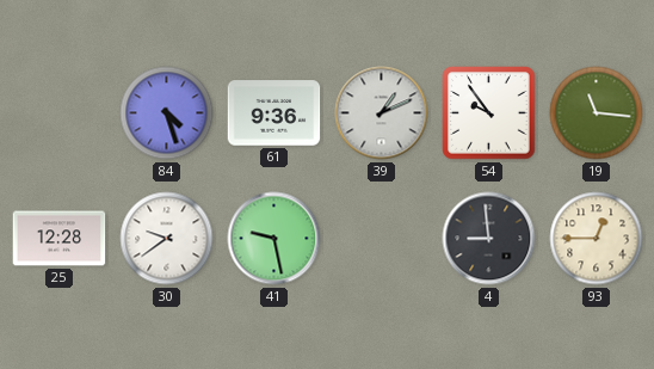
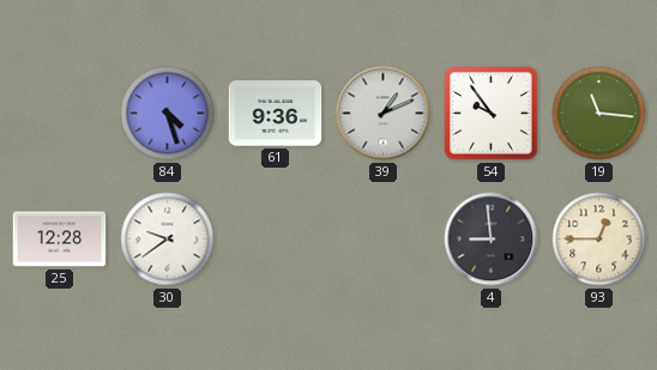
41: 9:28 -> none
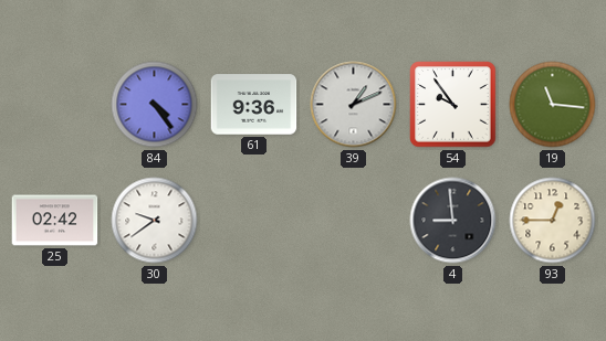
84: 4:27 -> 4:24
25: 12:28 -> 02:42
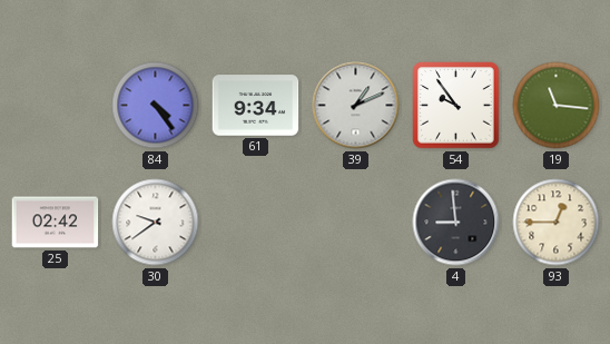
61: 9:36 -> 9:34
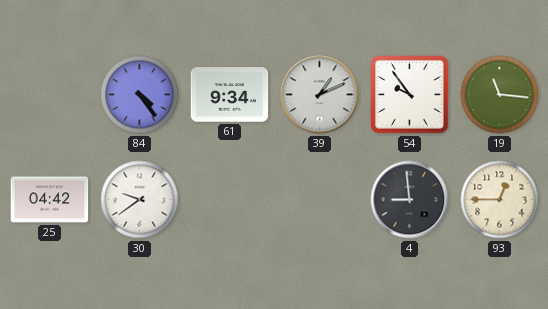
25: 02:42 -> 04:42
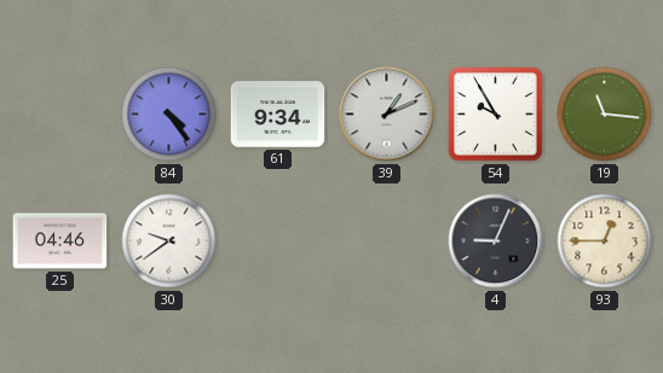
54: 9:54 -> 9:55
25: 04:42 -> 04:46
4: 8:59 -> 9:04
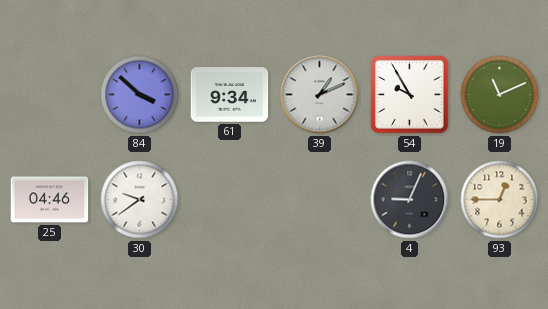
84: 4:24 -> 3:52
19: 11:16 -> 11:11
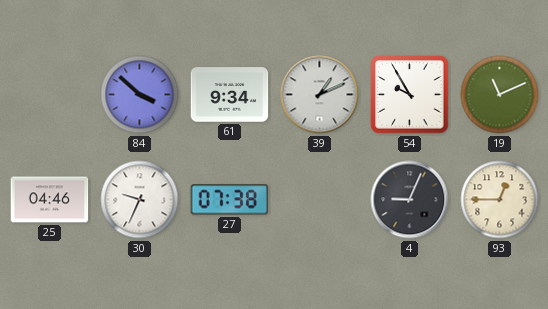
30: 9:39 -> 9:34
27: none -> 07:38
